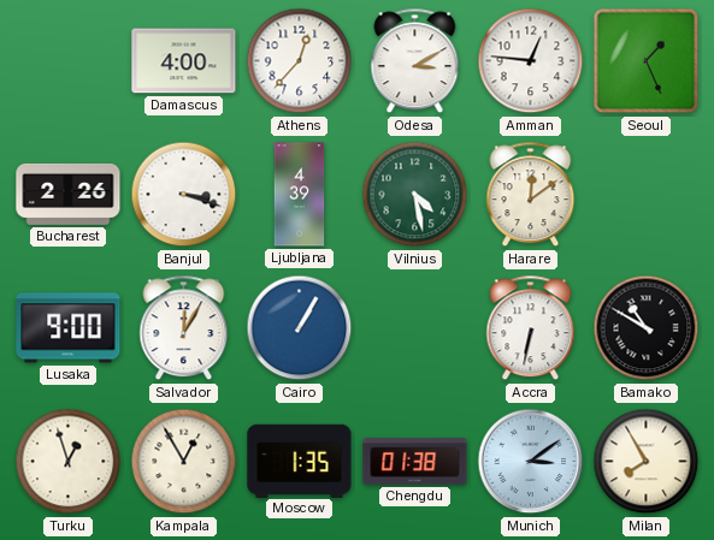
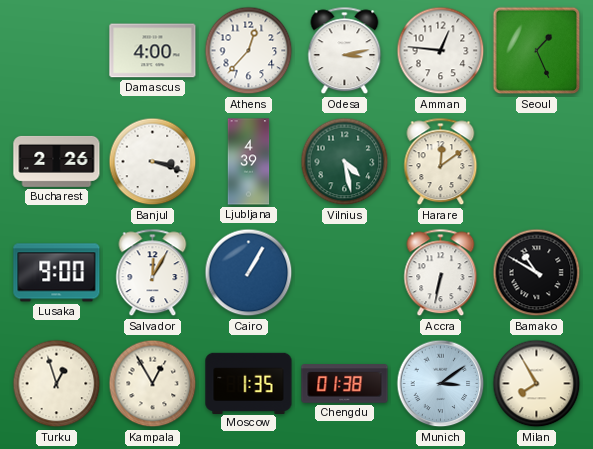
Odesa: 3:10 -> 3:13
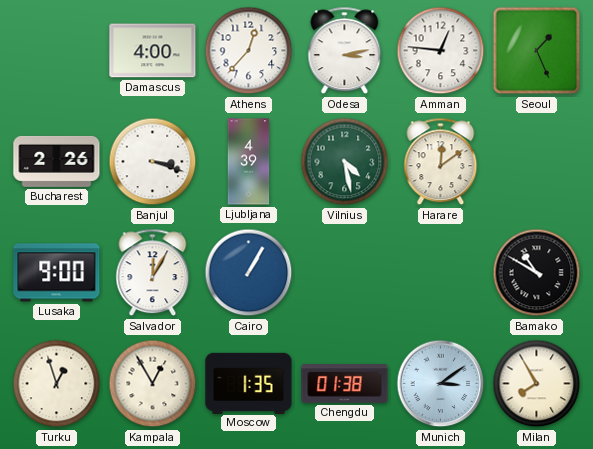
Accra: 6:32 -> none
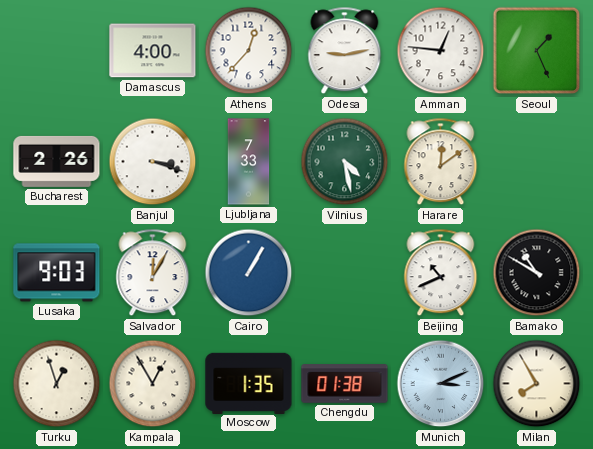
Odesa: 3:13 -> 9:13
Ljubljana: 4:39 -> 7:33
Lusaka: 9:00 -> 9:03
Beijing: none -> 10:41
Munich: 3:09 -> 3:11
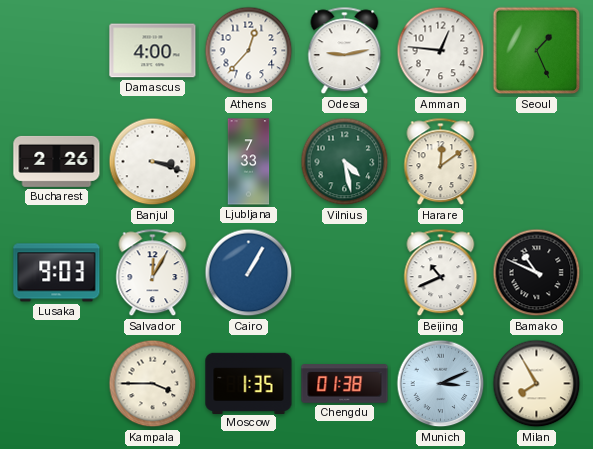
Bamako: 10:50 -> 10:49
Turku: 12:57 -> none
Kampala: 12:55 -> 3:45
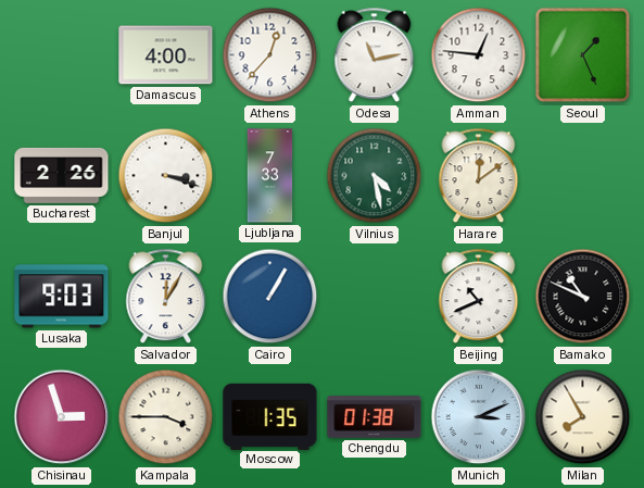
Odesa: 9:13 -> 11:13
Chisinau: none -> 2:57
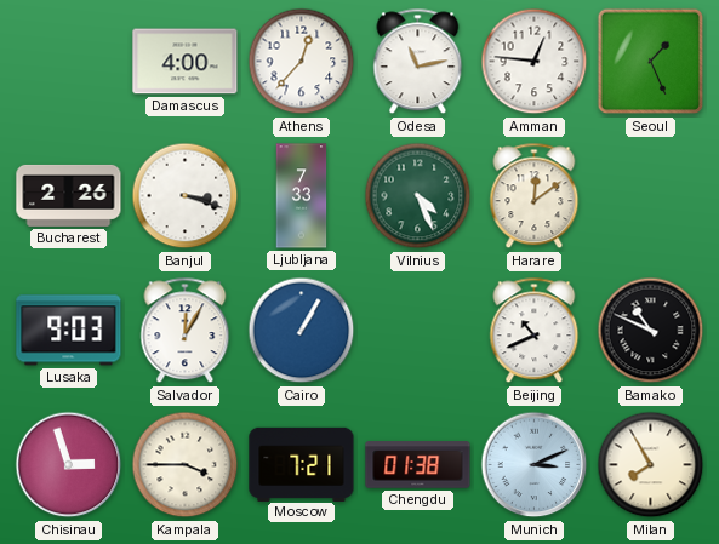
Vilnius: 4:28 -> 4:26
Moscow: 1:35 -> 7:21
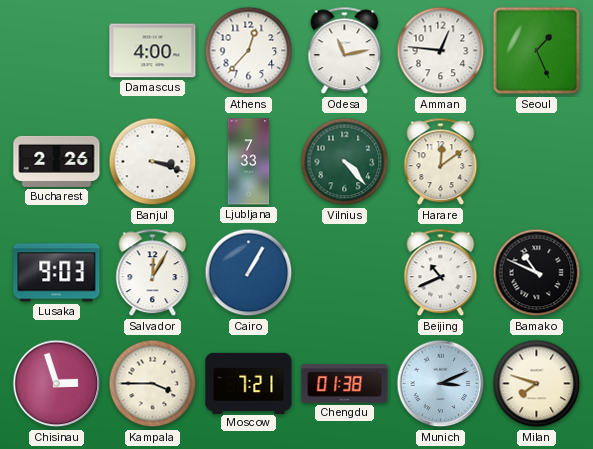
Vilnius: 4:26 -> 4:23
Milan: 7:55 -> 7:48
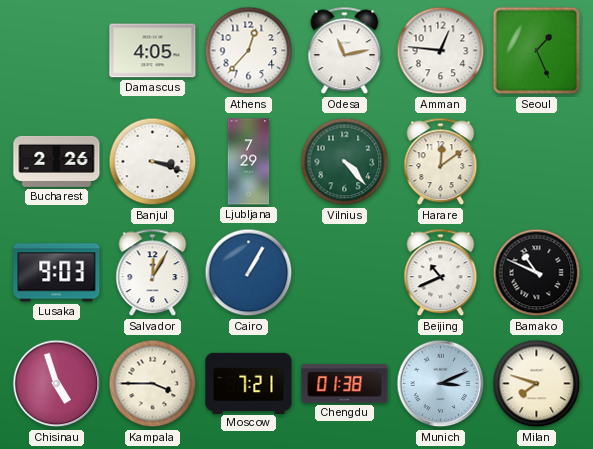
Damascus: 4:00 -> 4:05
Ljubljana: 7:33 -> 7:29
Chisinau: 2:57 -> 4:57
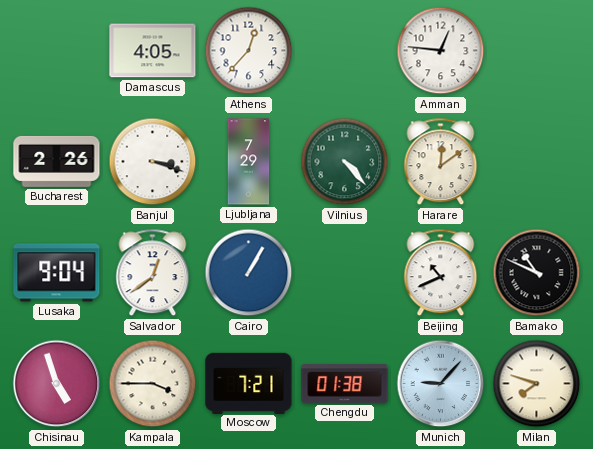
Odesa: 11:13 -> none
Seoul: 1:26 -> none
Lusaka: 9:03 -> 9:04
Salvador: 12:05 -> 12:39
Munich: 3:11 -> 9:07
